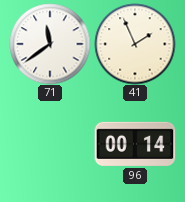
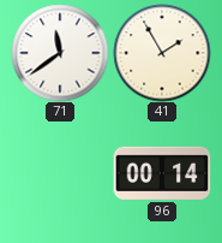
41: 1:56 -> 1:55
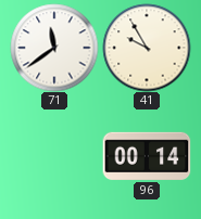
41: 1:55 -> 9:55
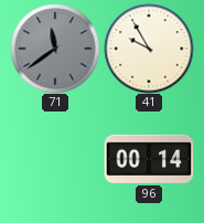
71 dial: white -> grey
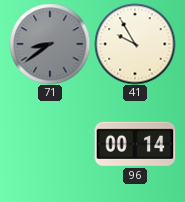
71: 11:39 -> 8:39
